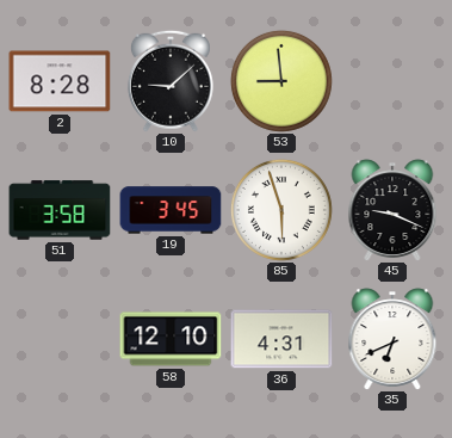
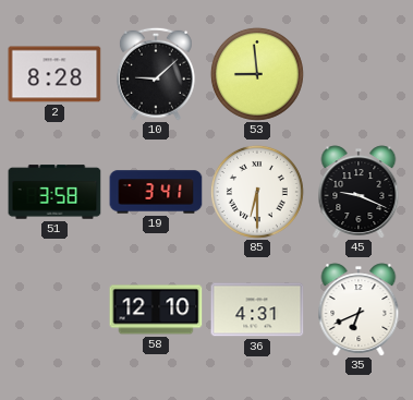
19: 3:45 -> 3:41
85: 5:57 -> 6:30
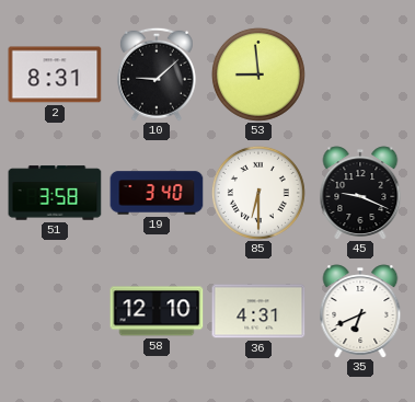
2: 8:28 -> 8:31
19: 3:41 -> 3:40
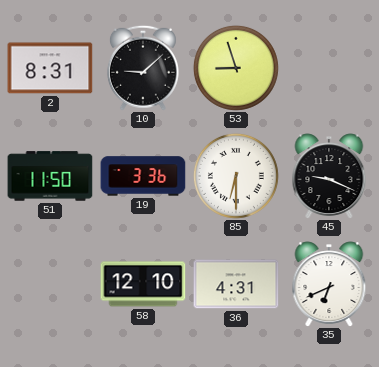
53: 8:59 -> 8:57
51: 3:58 -> 11:50
19: 3:40 -> 3:36
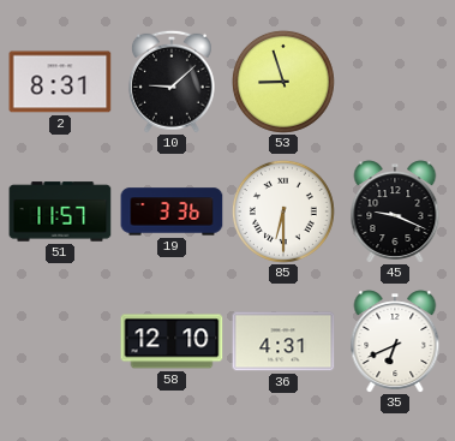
51: 11:50 -> 11:57
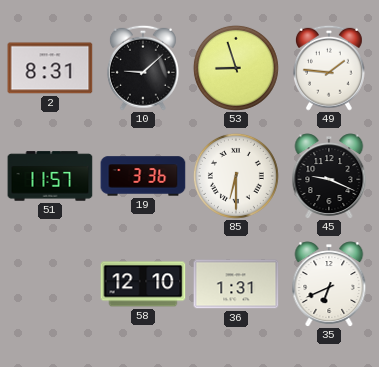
49: none -> 1:46
36: 4:31 -> 1:31
